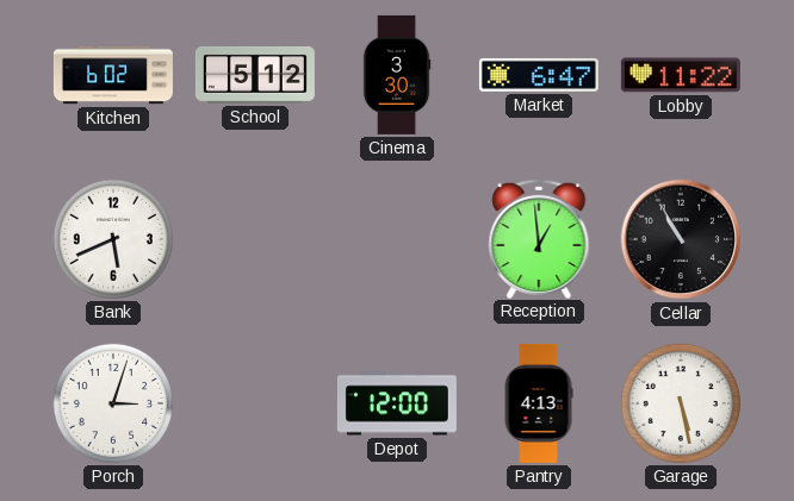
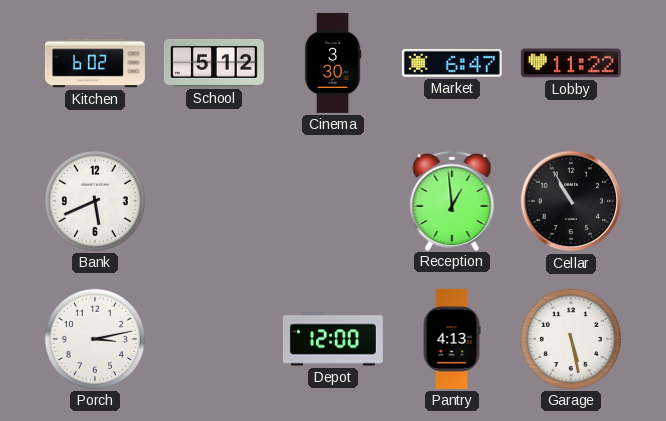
Porch: 3:03 -> 3:13
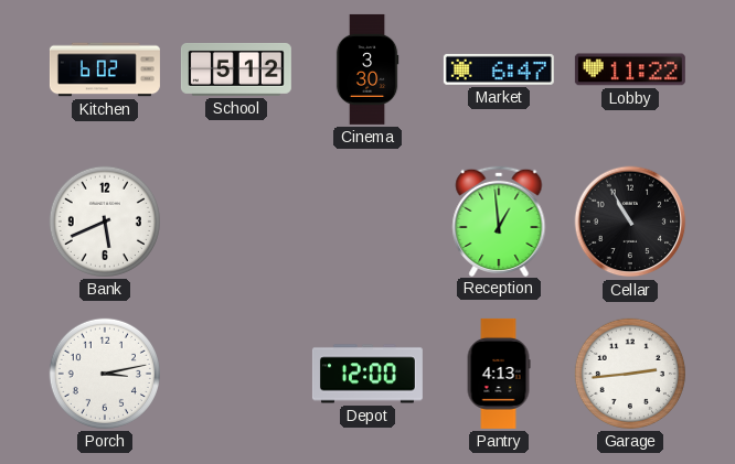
Garage: 5:28 -> 2:44
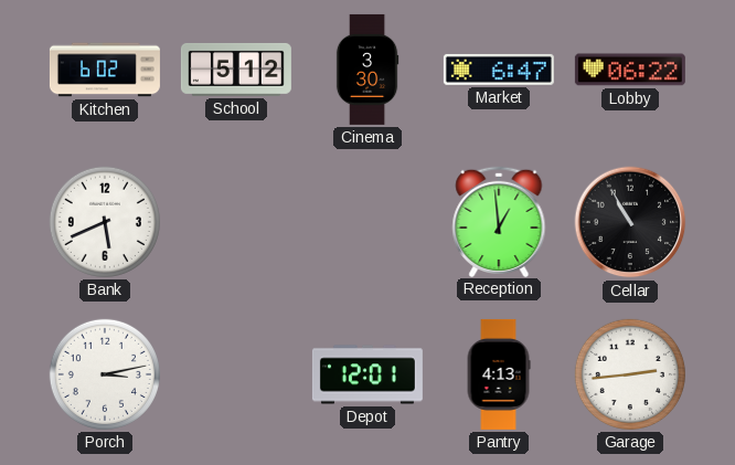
Lobby: 11:22 -> 06:22
Depot: 12:00 -> 12:01
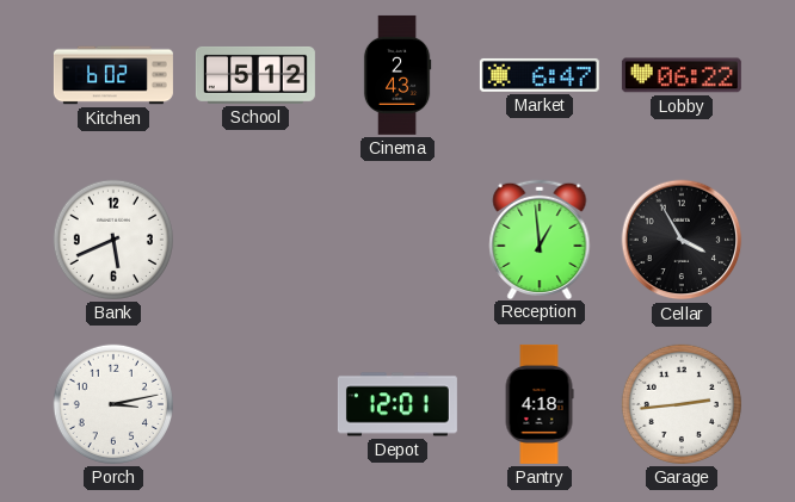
Cinema: 3:30 -> 2:43
Cellar: 10:55 -> 3:55
Pantry: 4:13 -> 4:18
